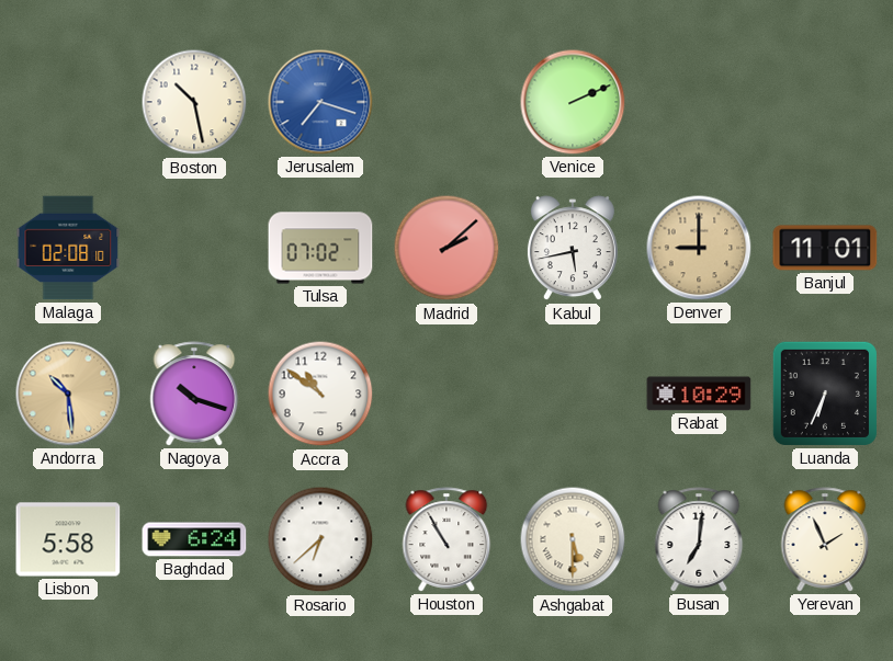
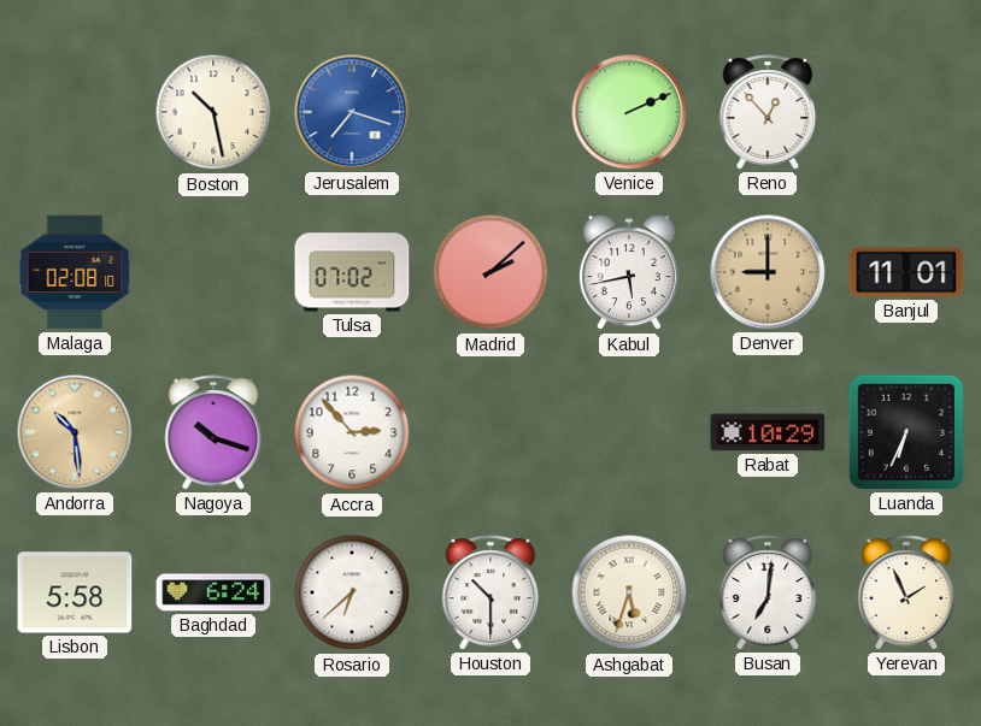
Reno: none -> 12:53
Accra: 10:51 -> 2:53
Houston: 10:55 -> 10:30
Ashgabat: 5:30 -> 5:33
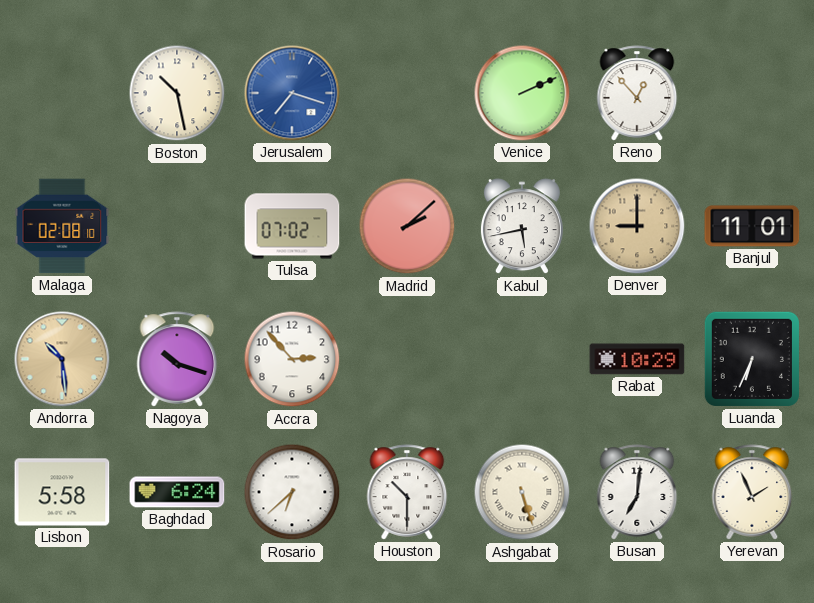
Ashgabat: 5:33 -> 5:27
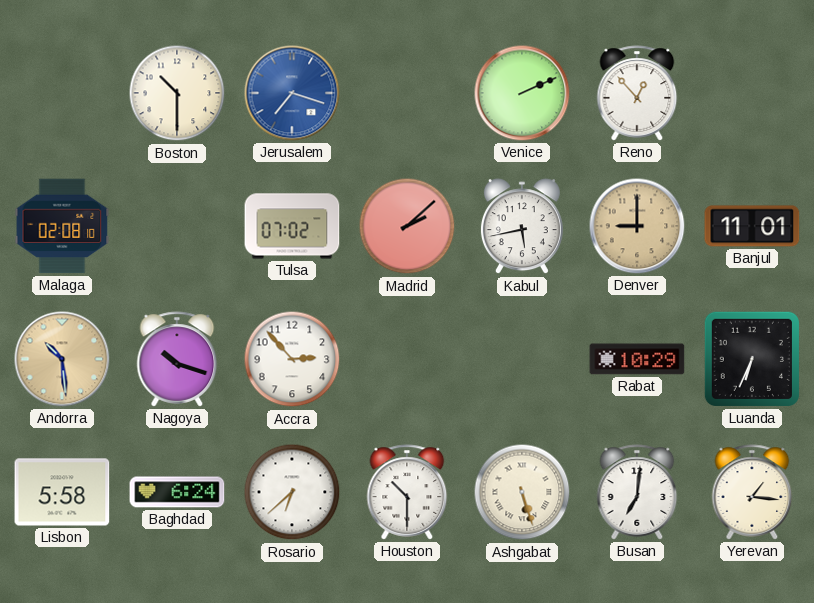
Boston: 10:28 -> 10:30
Yerevan: 1:56 -> 1:16
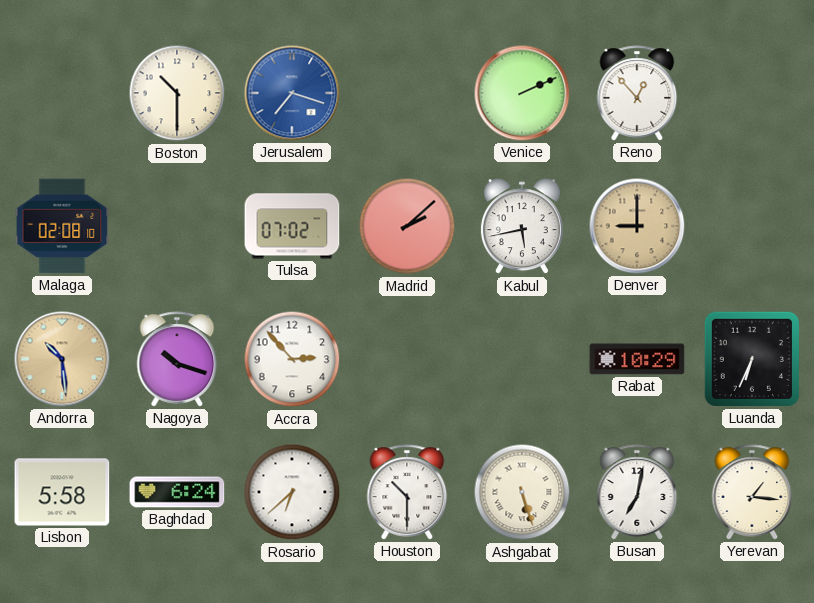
Banjul: 11:01 -> none
Busan: 7:01 -> 7:02
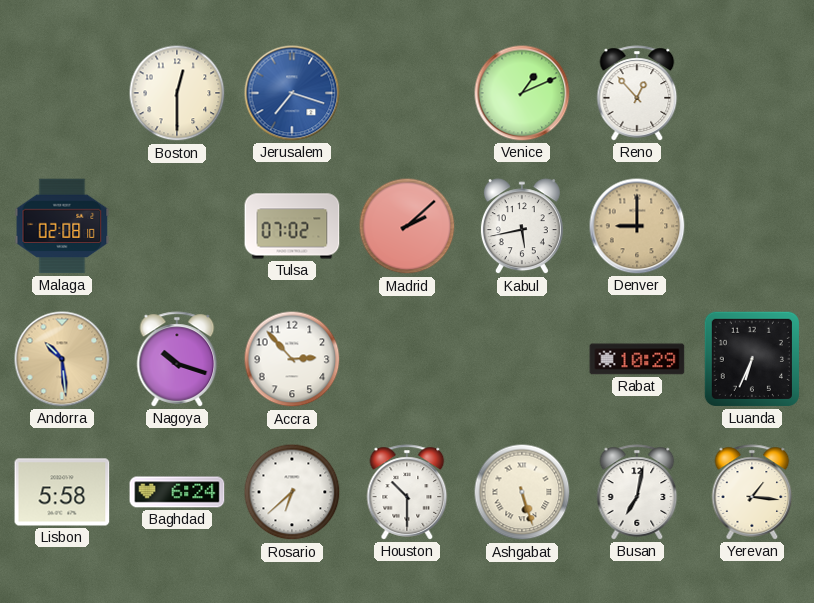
Boston: 10:30 -> 12:30
Venice: 2:11 -> 1:11
